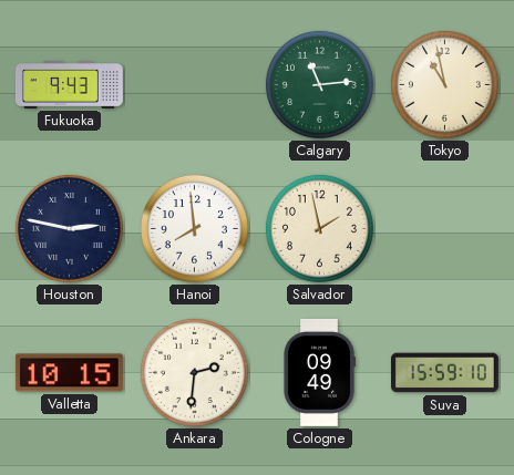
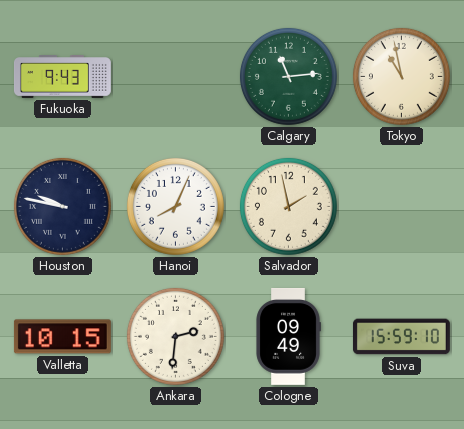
Houston: 2:47 -> 9:47
Hanoi: 7:59 -> 8:04
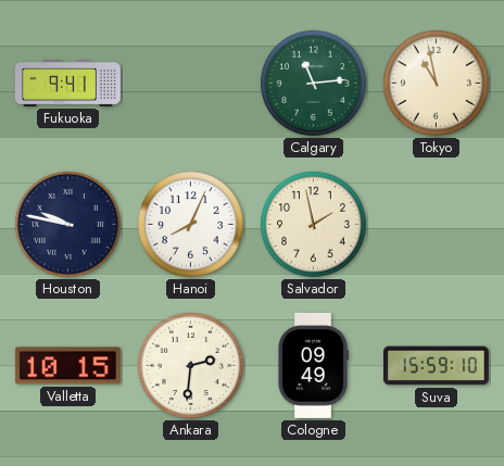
Fukuoka: 9:43 -> 9:41
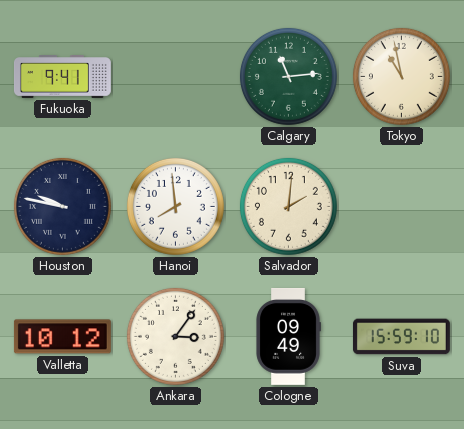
Hanoi: 8:04 -> 7:59
Salvador: 1:58 -> 2:01
Valletta: 10:15 -> 10:12
Ankara: 2:31 -> 3:06
